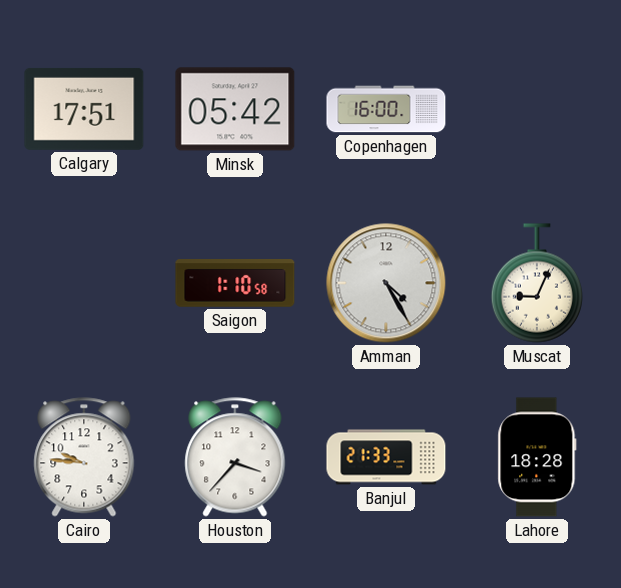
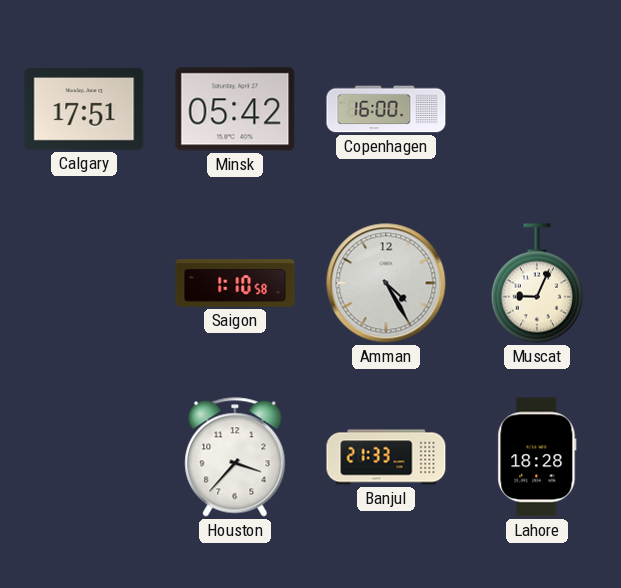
Cairo: 9:46 -> none
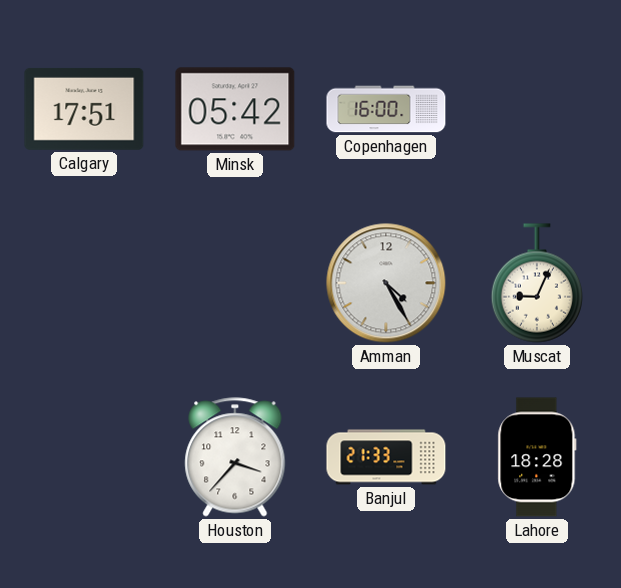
Saigon: 1:10 -> none
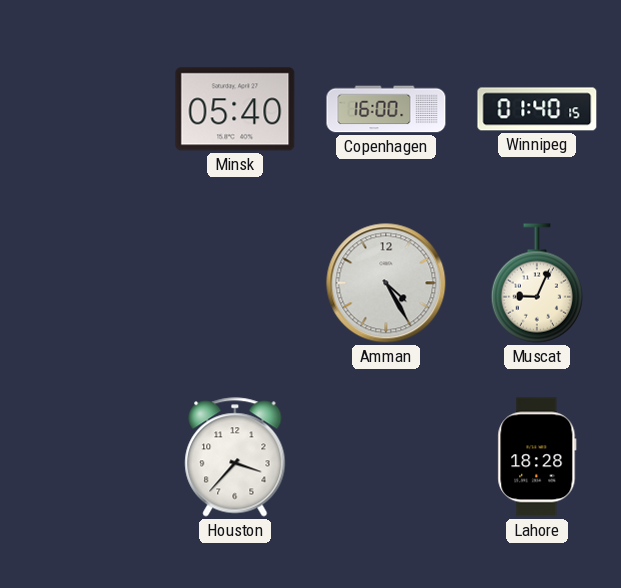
Calgary: 17:51 -> none
Minsk: 05:42 -> 05:40
Winnipeg: none -> 01:40
Banjul: 21:33 -> none
